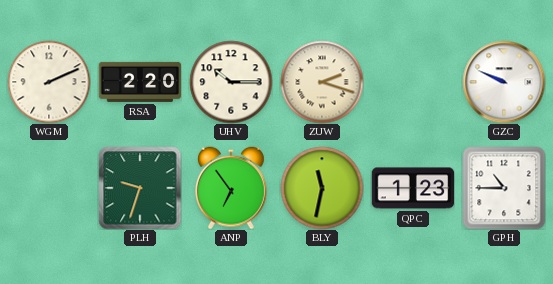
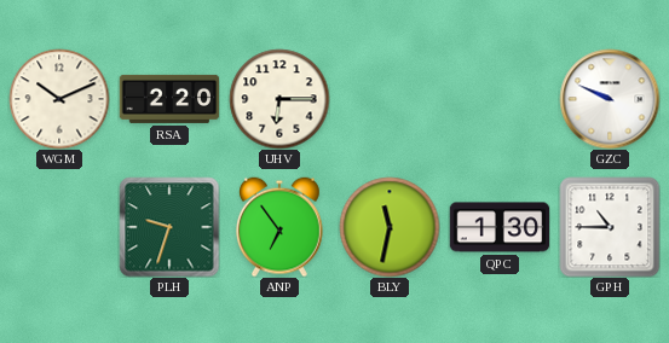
WGM: 2:11 -> 10:11
UHV: 10:15 -> 6:15
ZUW: 2:18 -> none
QPC: 1:23 -> 1:30
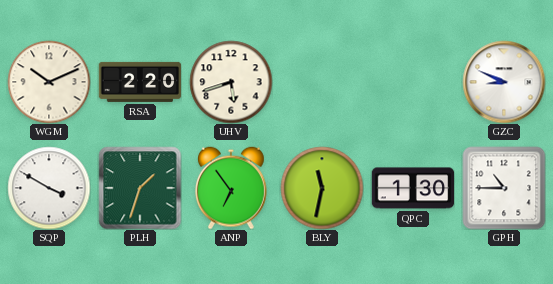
UHV: 6:15 -> 5:42
GZC: 9:49 -> 8:49
SQP: none -> 3:50
PLH: 9:33 -> 1:33
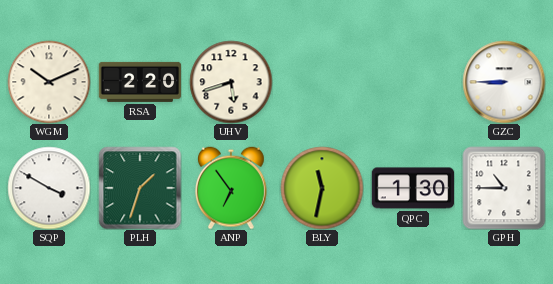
GZC: 8:49 -> 8:45
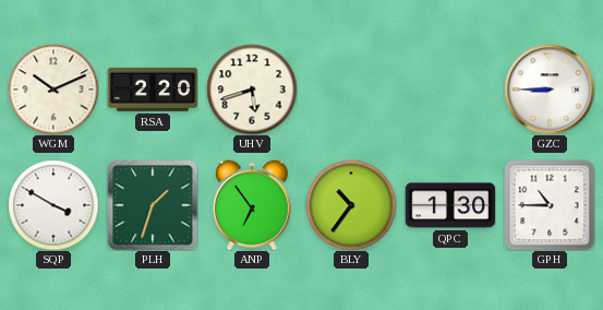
BLY: 11:32 -> 10:36
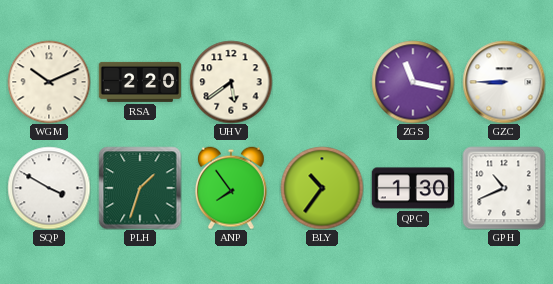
UHV: 5:42 -> 5:39
ZGS: none -> 11:17
ANP: 6:54 -> 7:54
GPH: 10:45 -> 10:41
